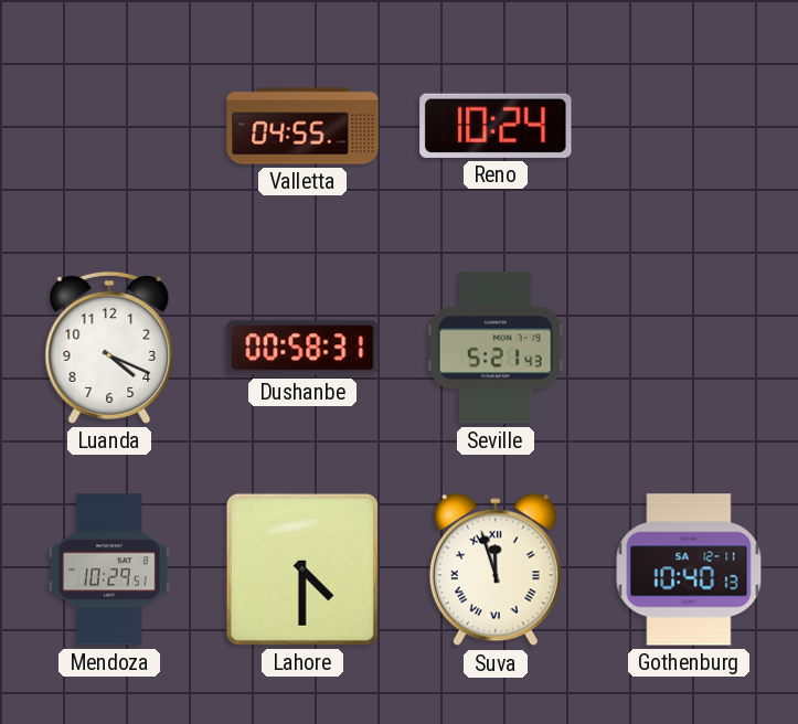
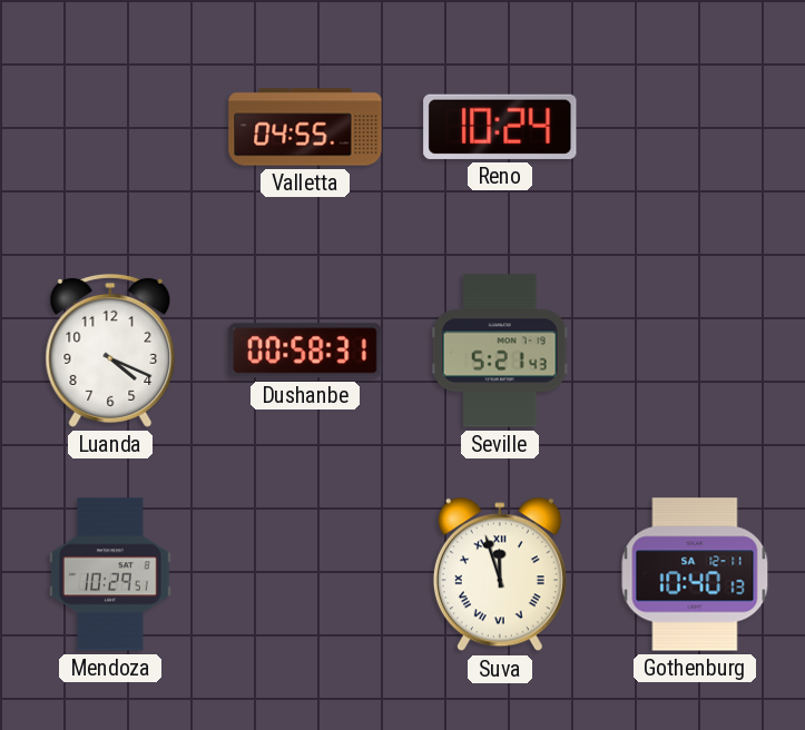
Lahore: 4:30 -> none
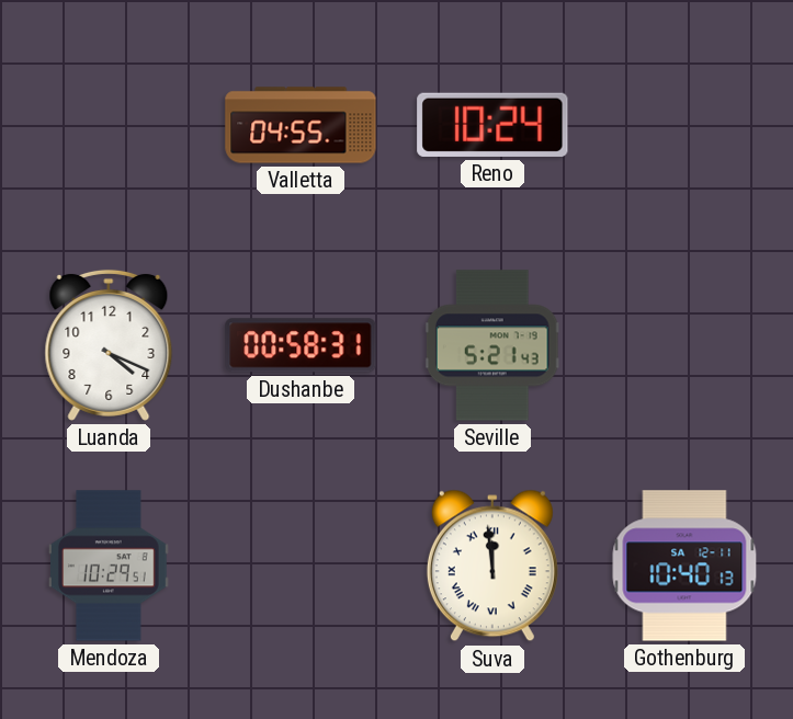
Suva: 11:57 -> 11:59
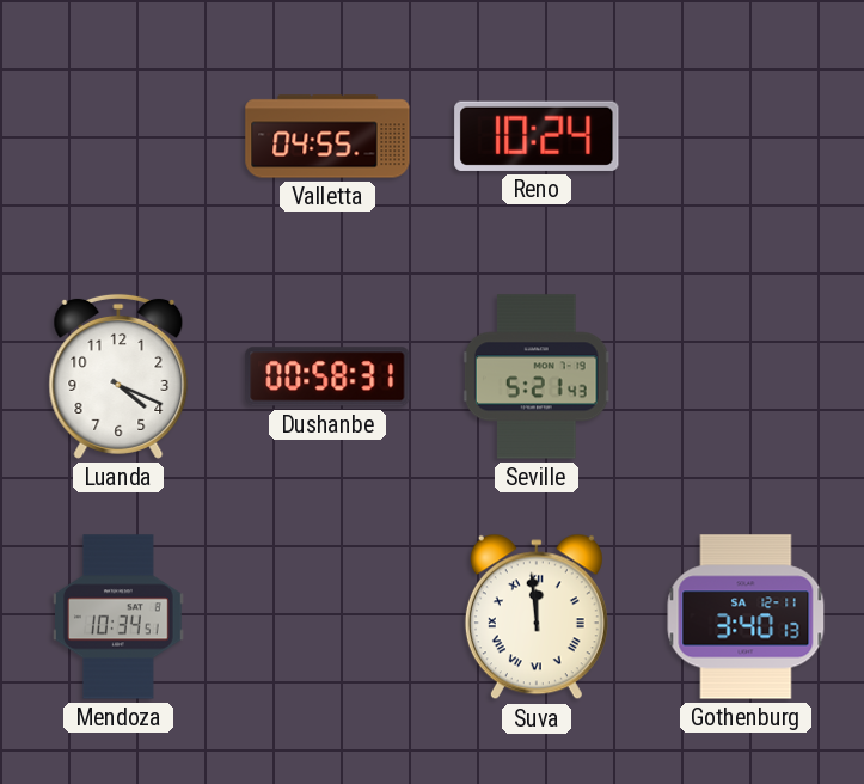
Mendoza: 10:29 -> 10:34
Gothenburg: 10:40 -> 3:40
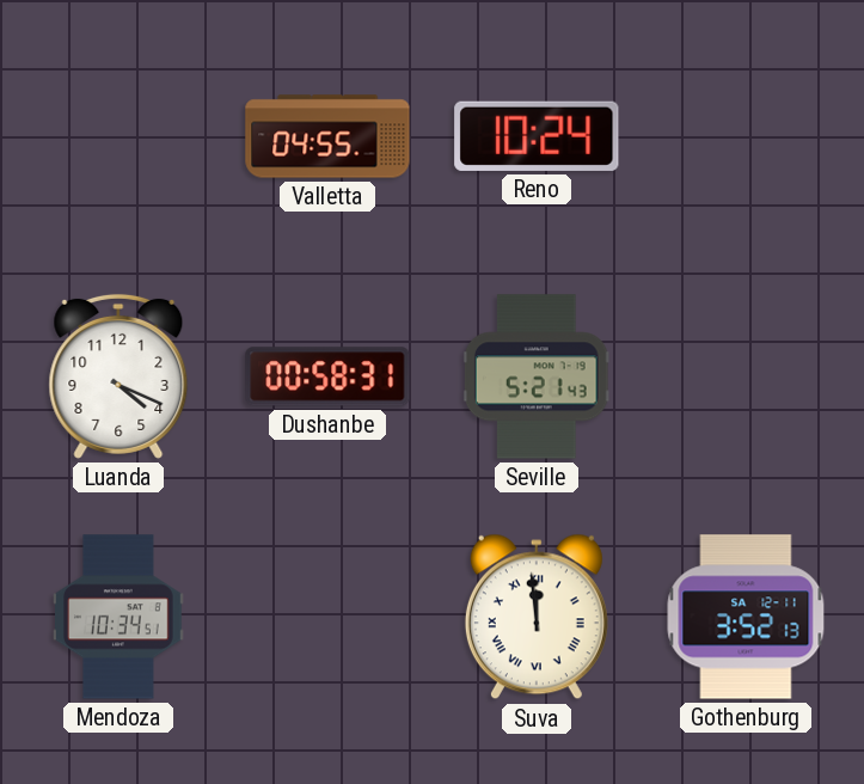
Gothenburg: 3:40 -> 3:52
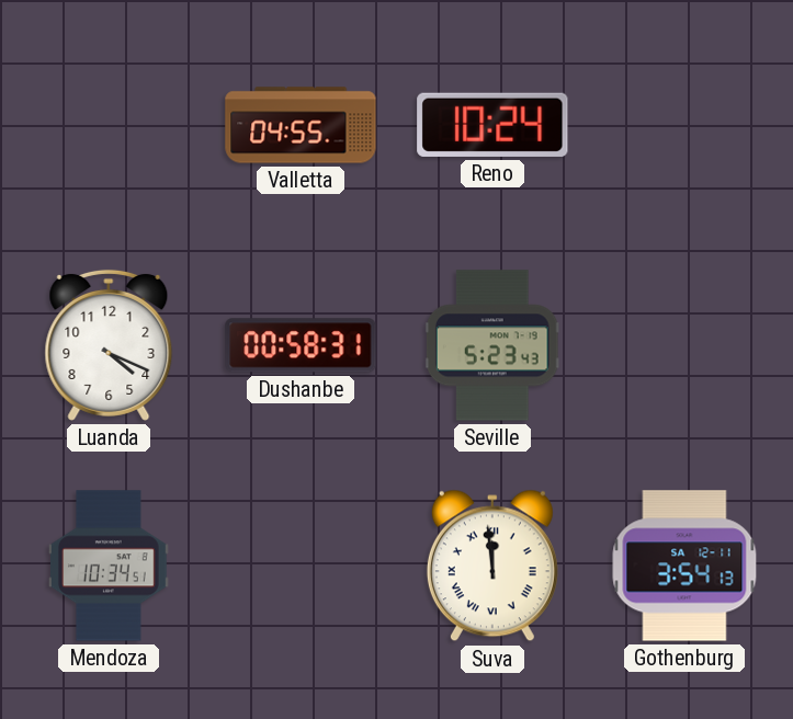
Seville: 5:21 -> 5:23
Gothenburg: 3:52 -> 3:54
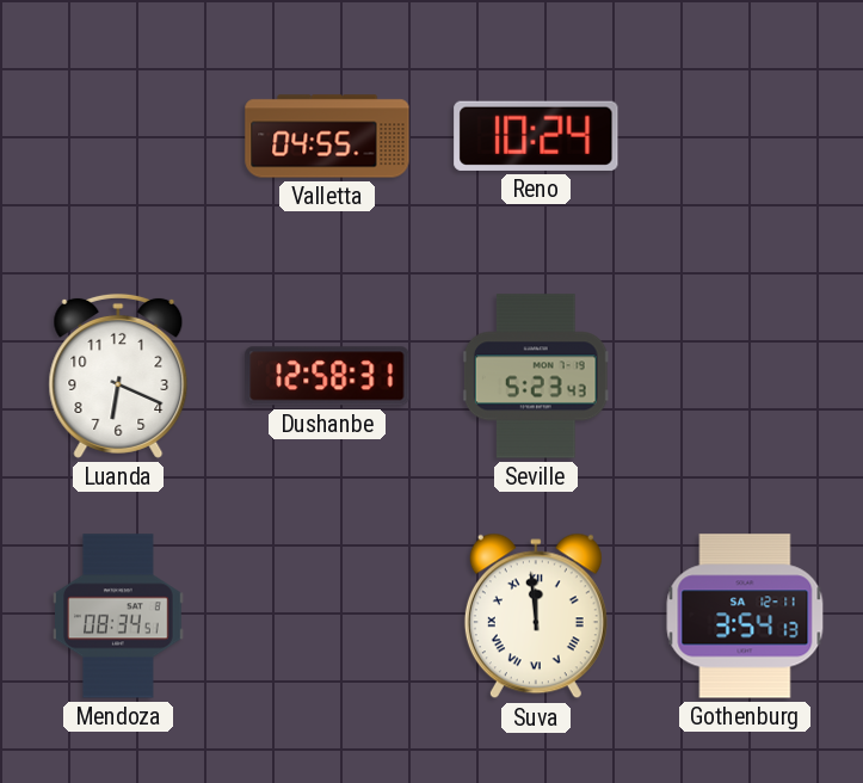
Luanda: 4:19 -> 6:19
Dushanbe: 00:58 -> 12:58
Mendoza: 10:34 -> 08:34
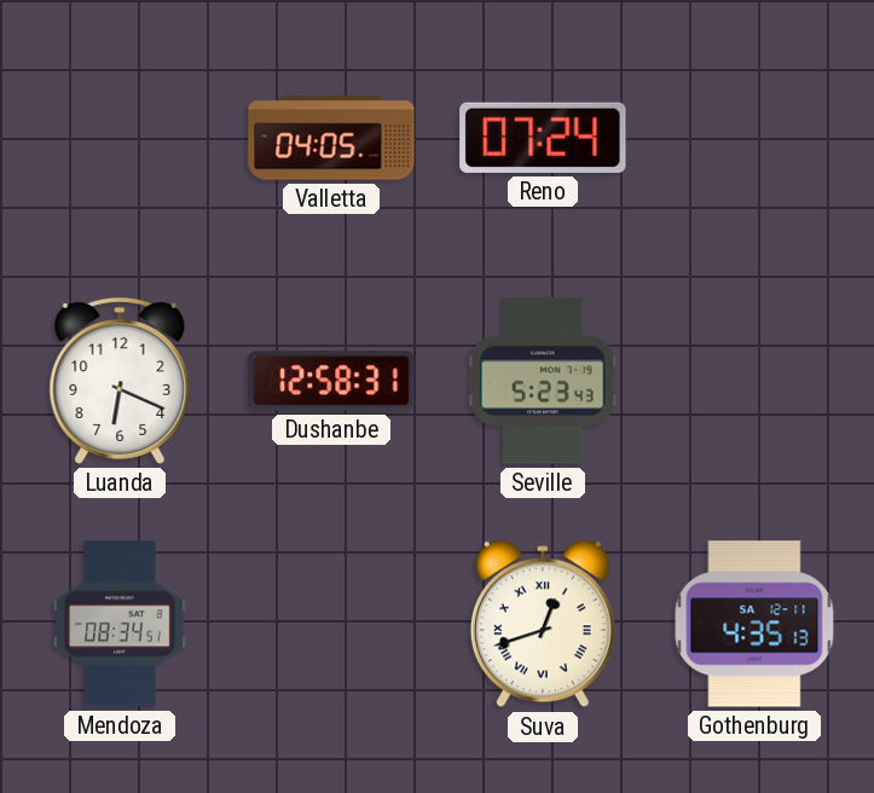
Valletta: 04:55 -> 04:05
Reno: 10:24 -> 07:24
Suva: 11:59 -> 12:42
Gothenburg: 3:54 -> 4:35
